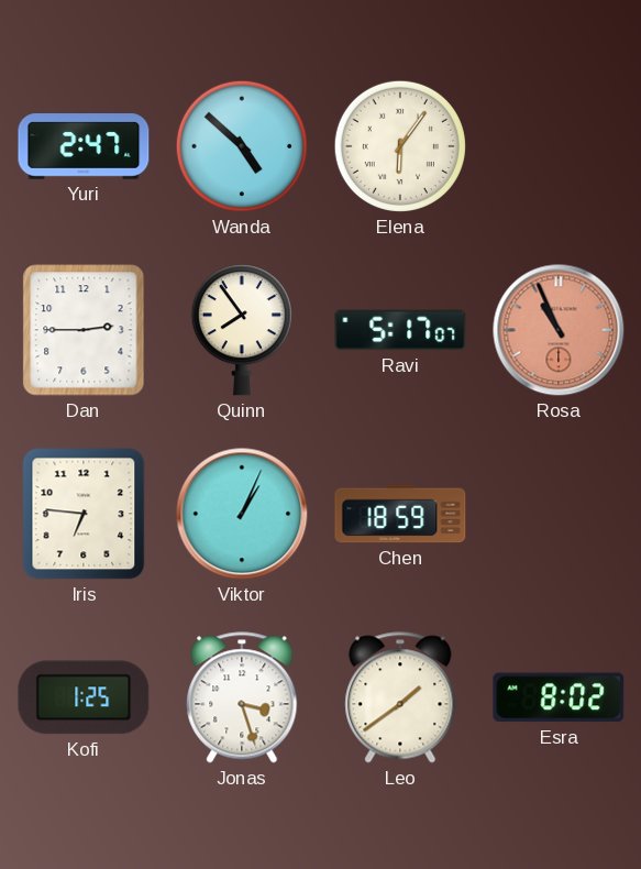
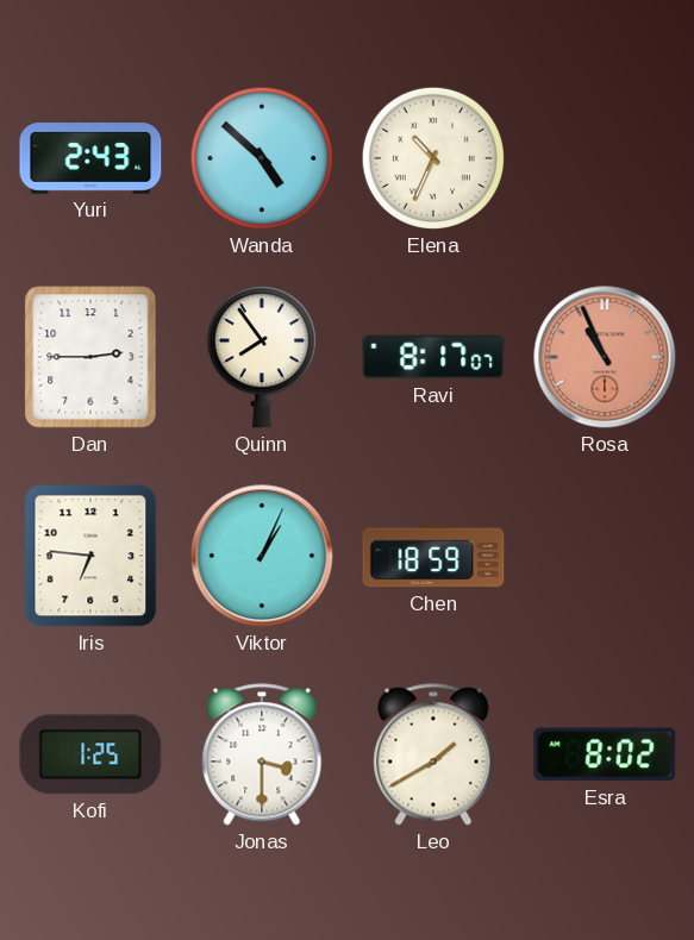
Yuri: 2:47 -> 2:43
Elena: 6:06 -> 10:34
Ravi: 5:17 -> 8:17
Jonas: 3:27 -> 3:30
Leo: 1:39 -> 1:40
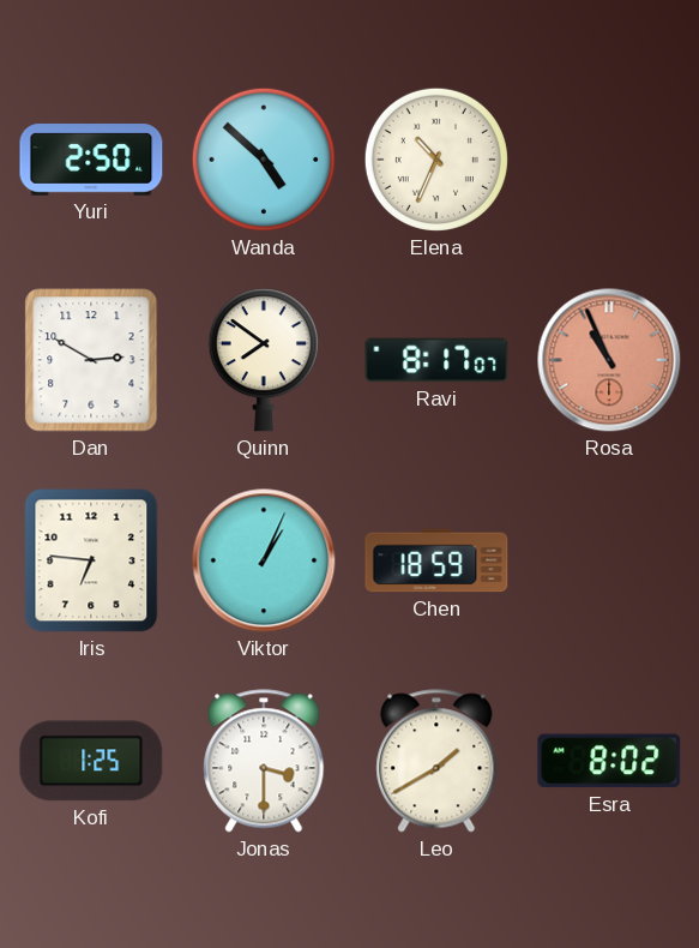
Yuri: 2:43 -> 2:50
Dan: 2:45 -> 2:50
Quinn: 7:54 -> 7:51
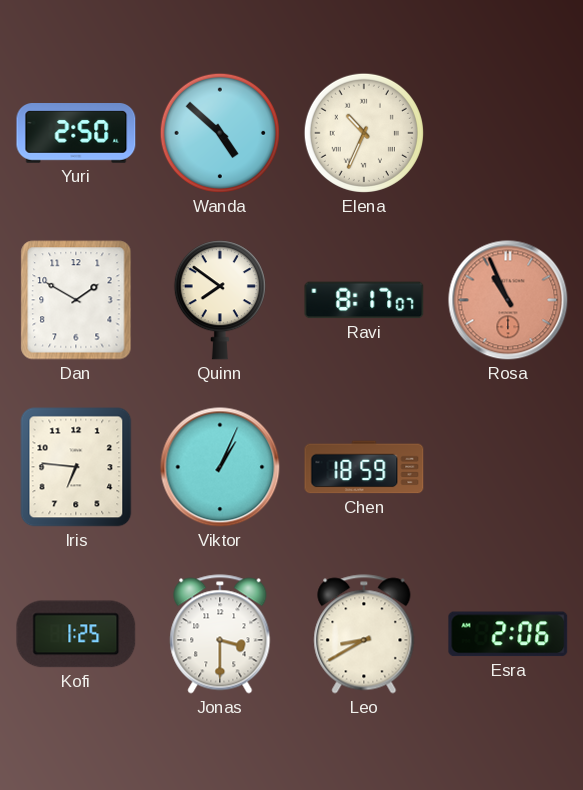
Dan: 2:50 -> 1:50
Leo: 1:40 -> 8:40
Esra: 8:02 -> 2:06
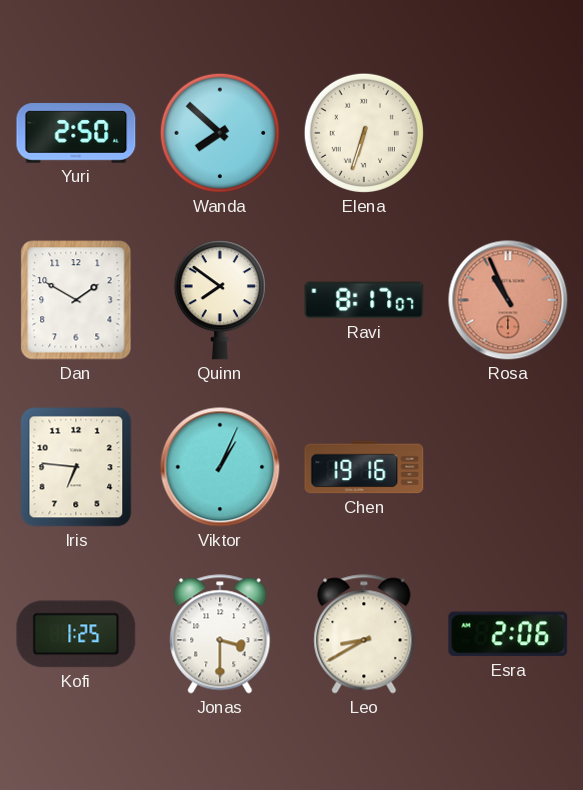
Wanda: 4:52 -> 7:52
Elena: 10:34 -> 6:33
Chen: 18:59 -> 19:16
